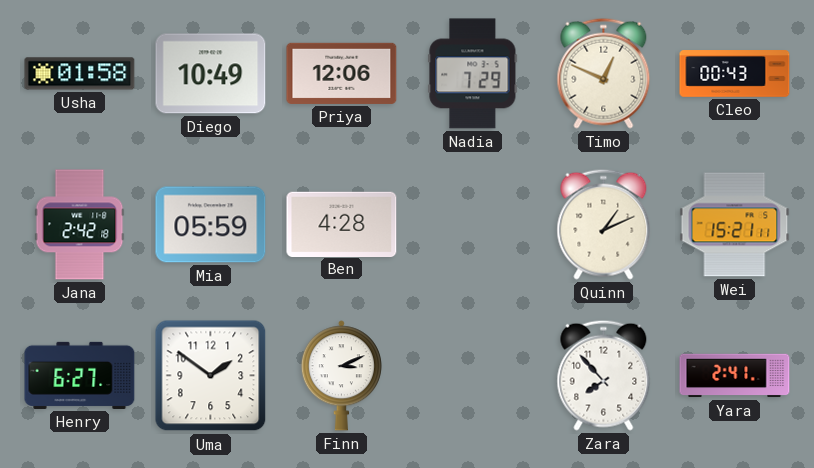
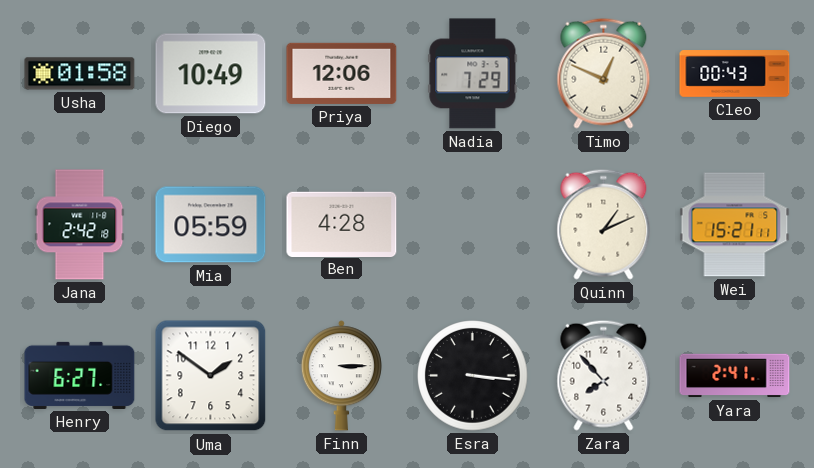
Finn: 3:11 -> 3:15
Esra: none -> 3:16
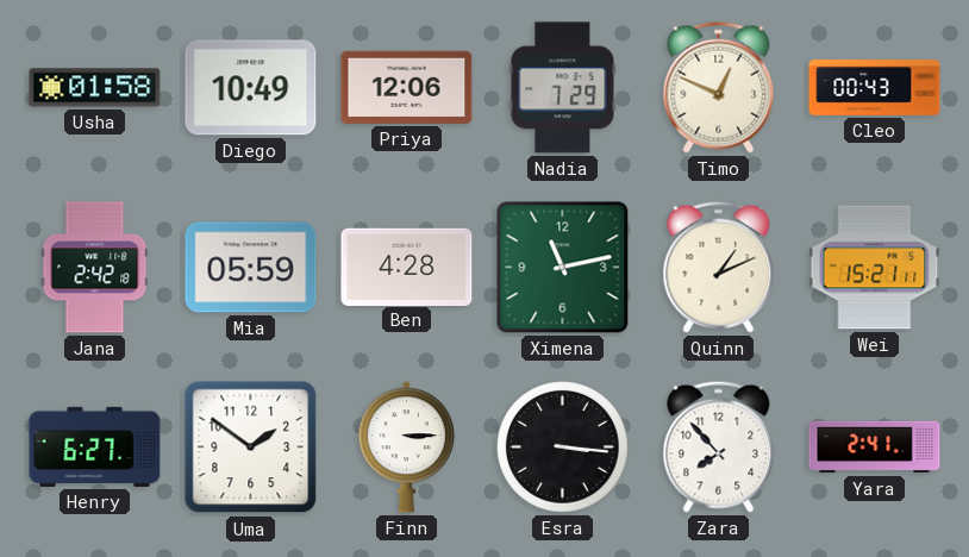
Ximena: none -> 11:13
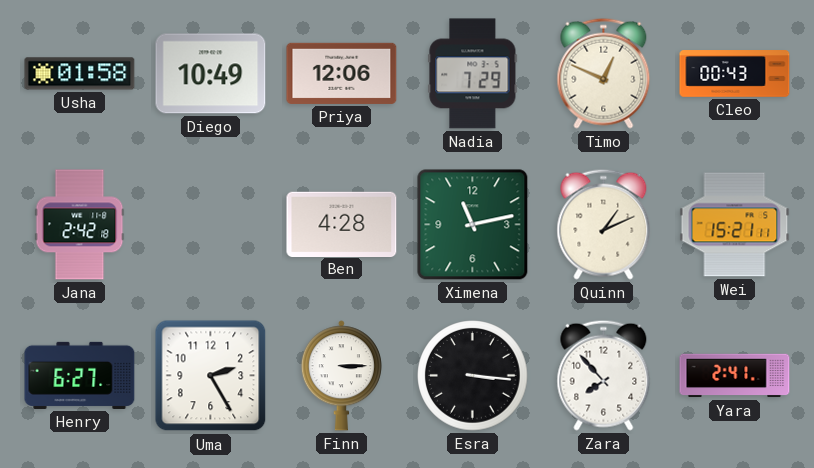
Mia: 05:59 -> none
Uma: 1:51 -> 2:25
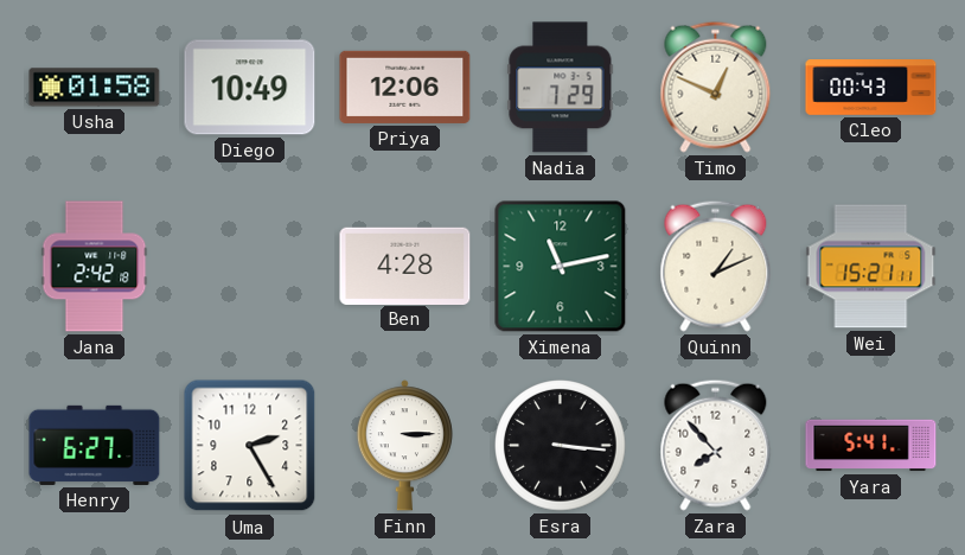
Yara: 2:41 -> 5:41
